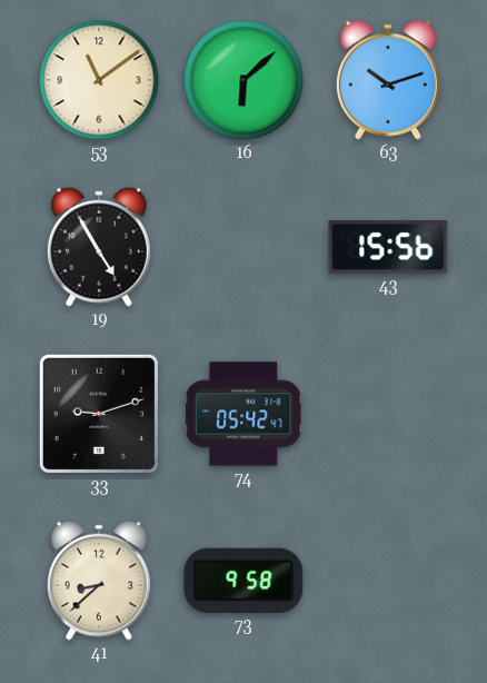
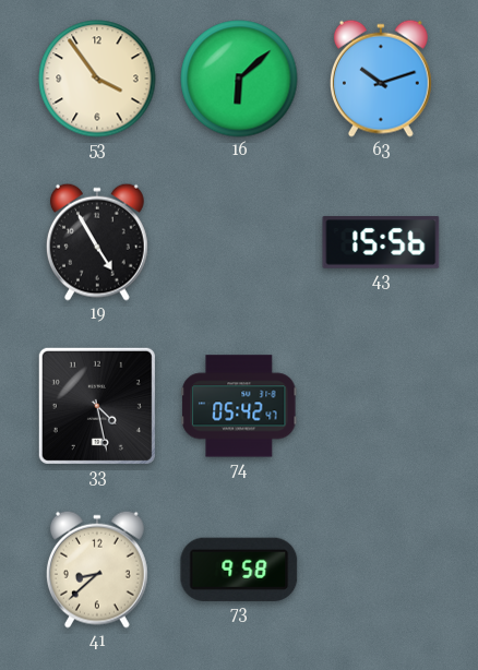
53: 11:09 -> 3:54
33: 9:12 -> 4:28
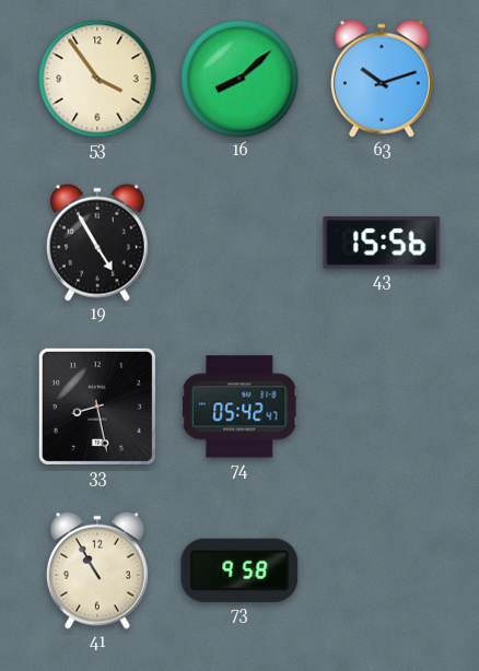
16: 6:08 -> 8:08
33: 4:28 -> 8:28
41: 8:38 -> 10:55
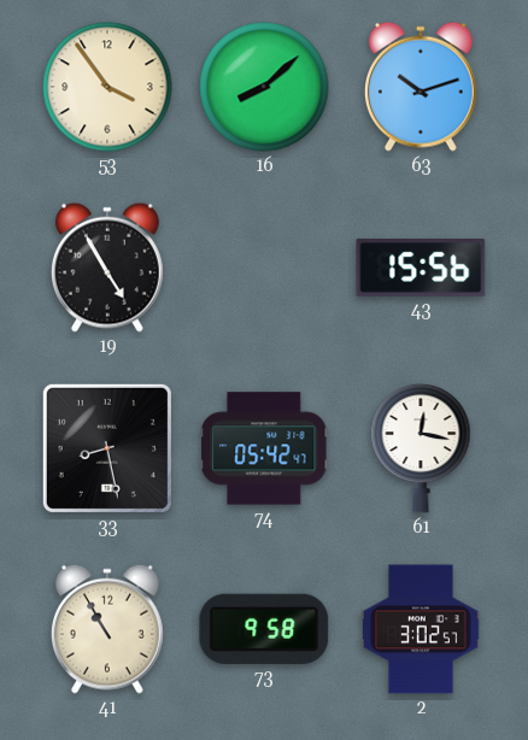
61: none -> 12:17
2: none -> 3:02
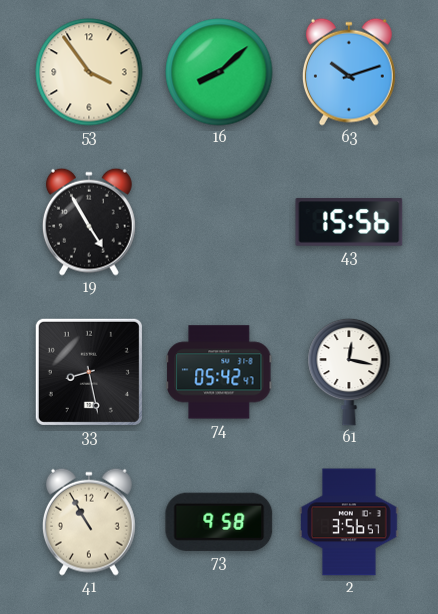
2: 3:02 -> 3:56
